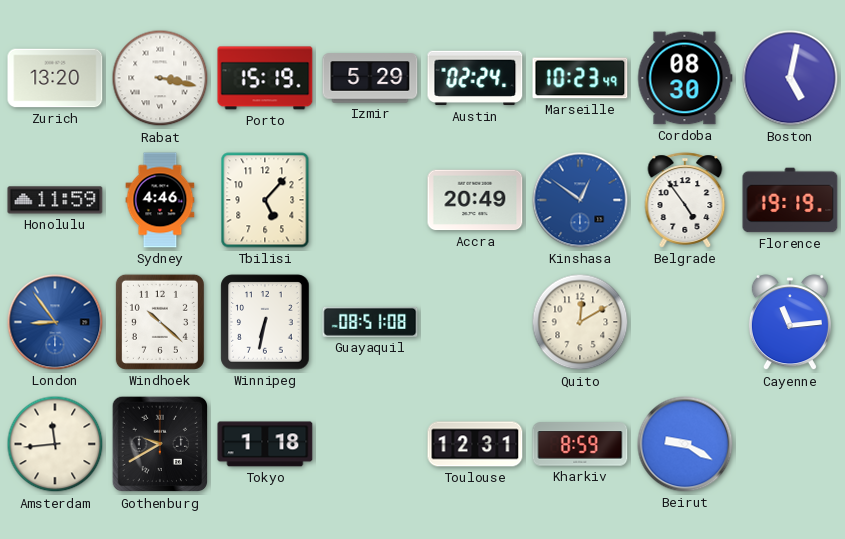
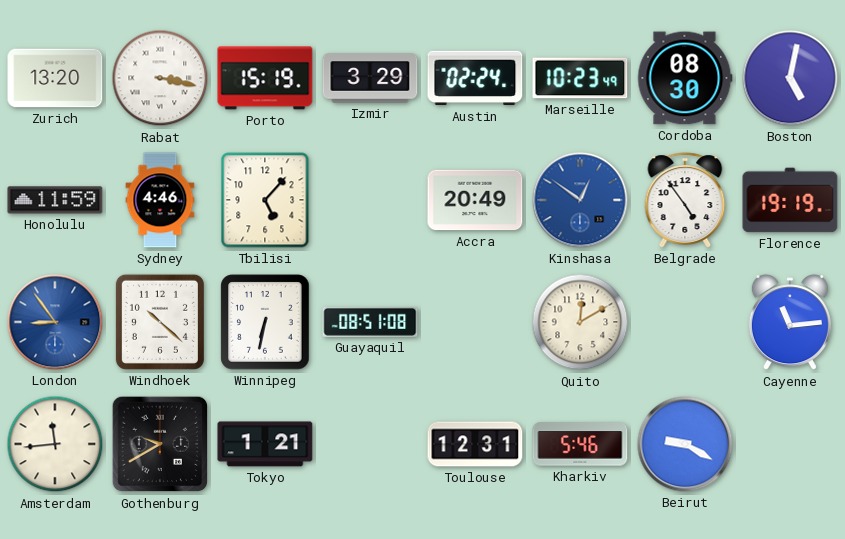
Izmir: 5:29 -> 3:29
Tokyo: 1:18 -> 1:21
Kharkiv: 8:59 -> 5:46
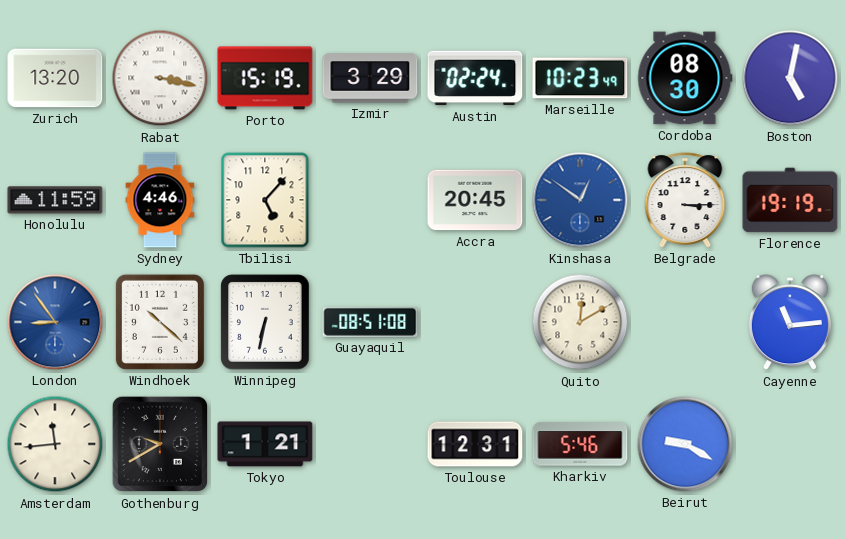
Accra: 20:49 -> 20:45
Belgrade: 4:54 -> 3:15
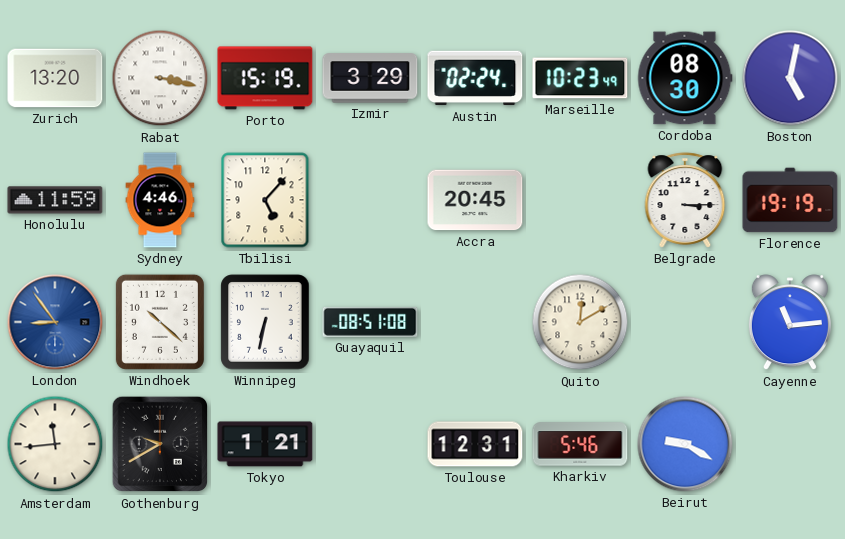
Kinshasa: 12:51 -> none
